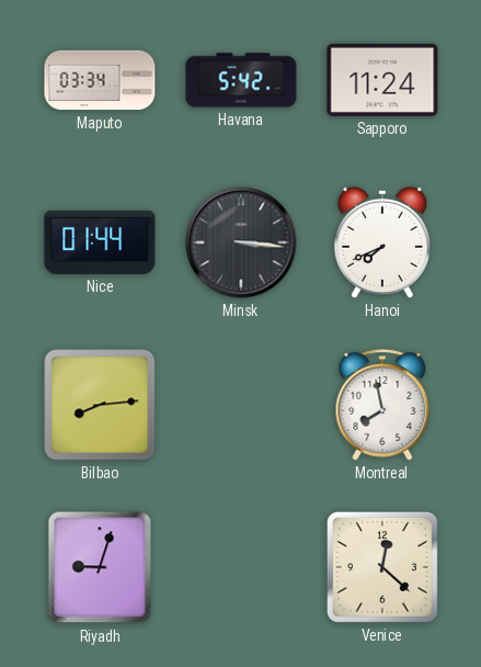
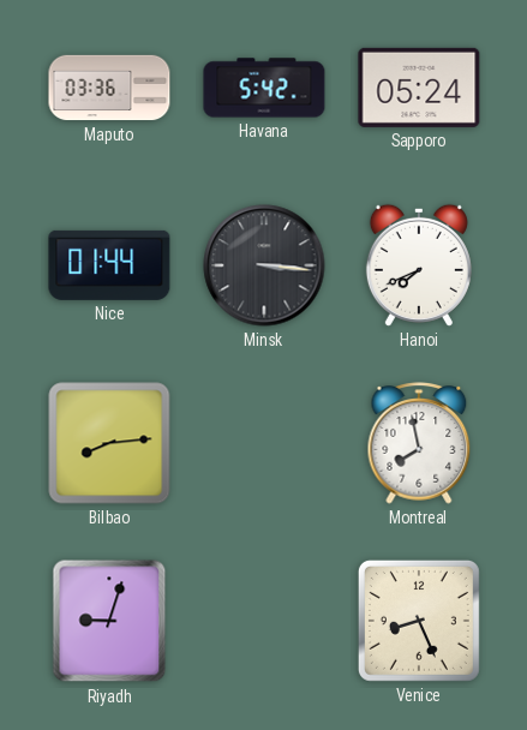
Maputo: 03:34 -> 03:36
Sapporo: 11:24 -> 05:24
Venice: 12:22 -> 8:26
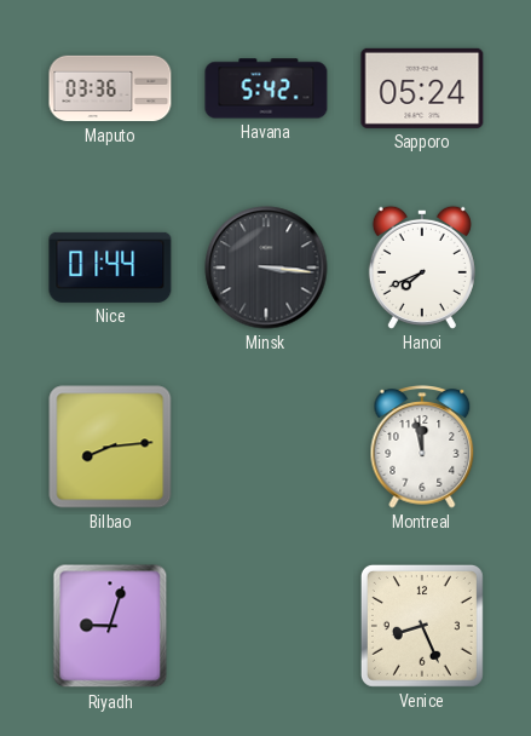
Montreal: 7:58 -> 11:58
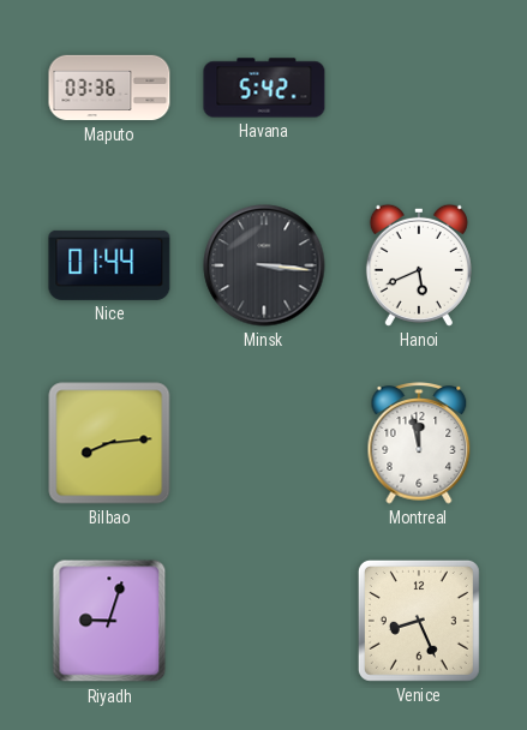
Sapporo: 05:24 -> none
Hanoi: 7:41 -> 5:41
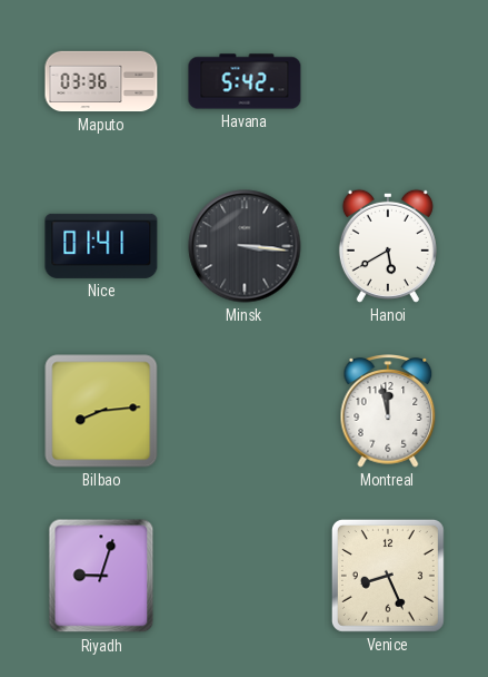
Nice: 01:44 -> 01:41
Hanoi: 5:41 -> 5:40
